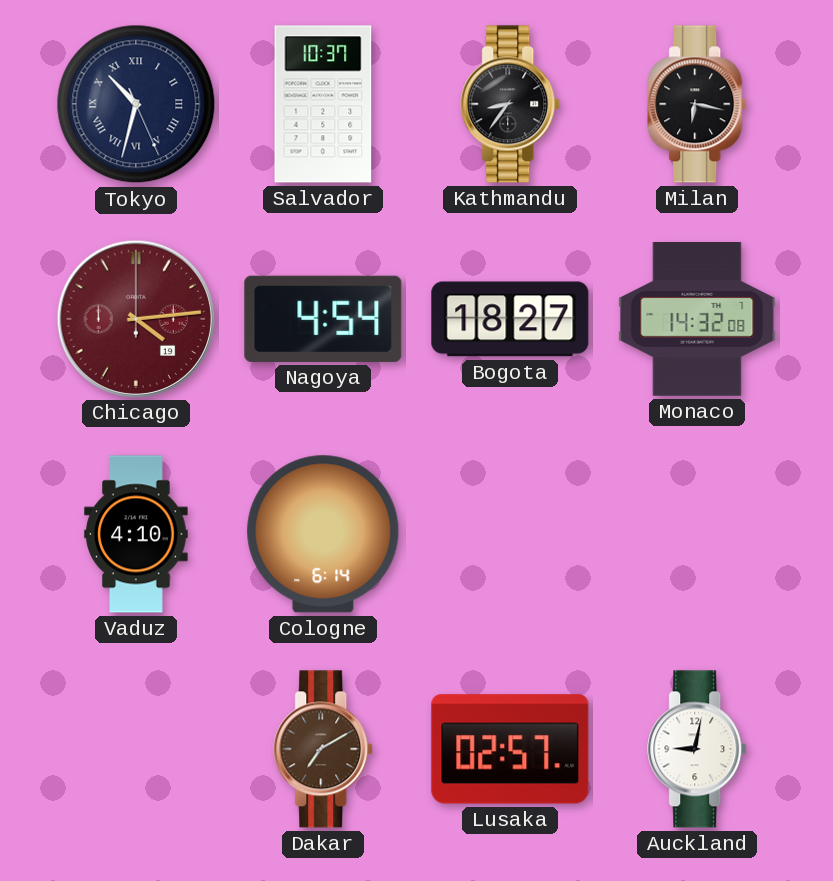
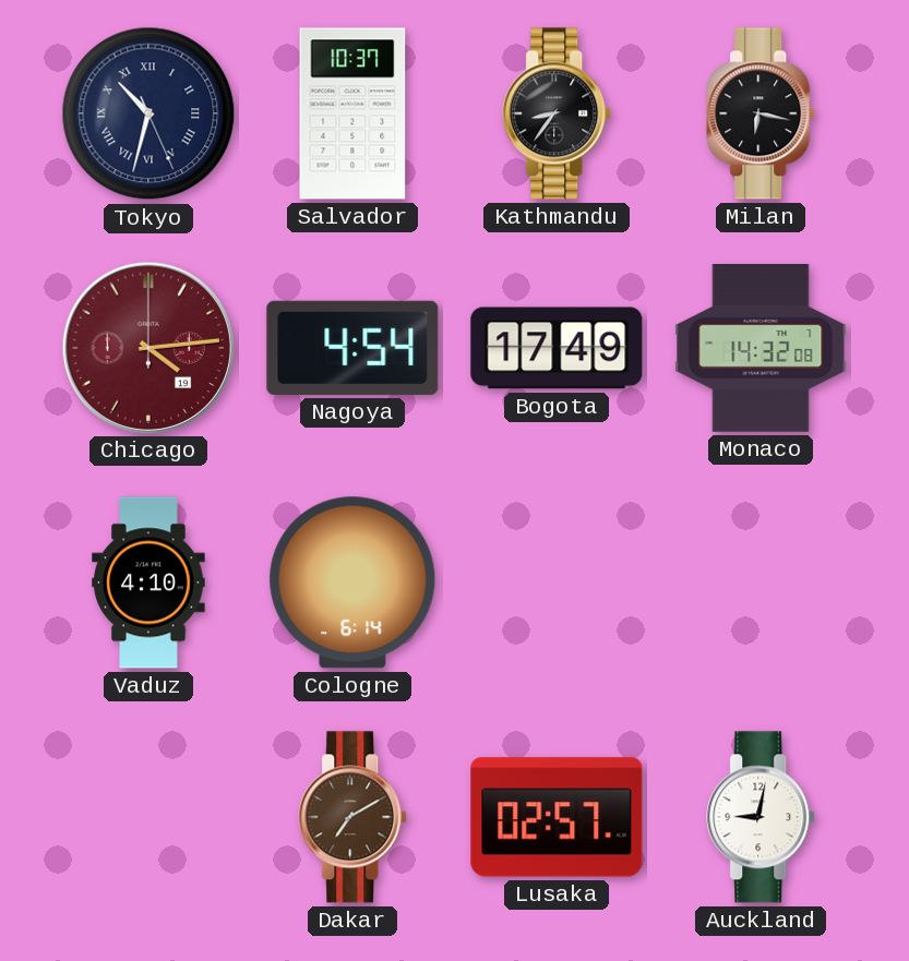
Bogota: 18:27 -> 17:49
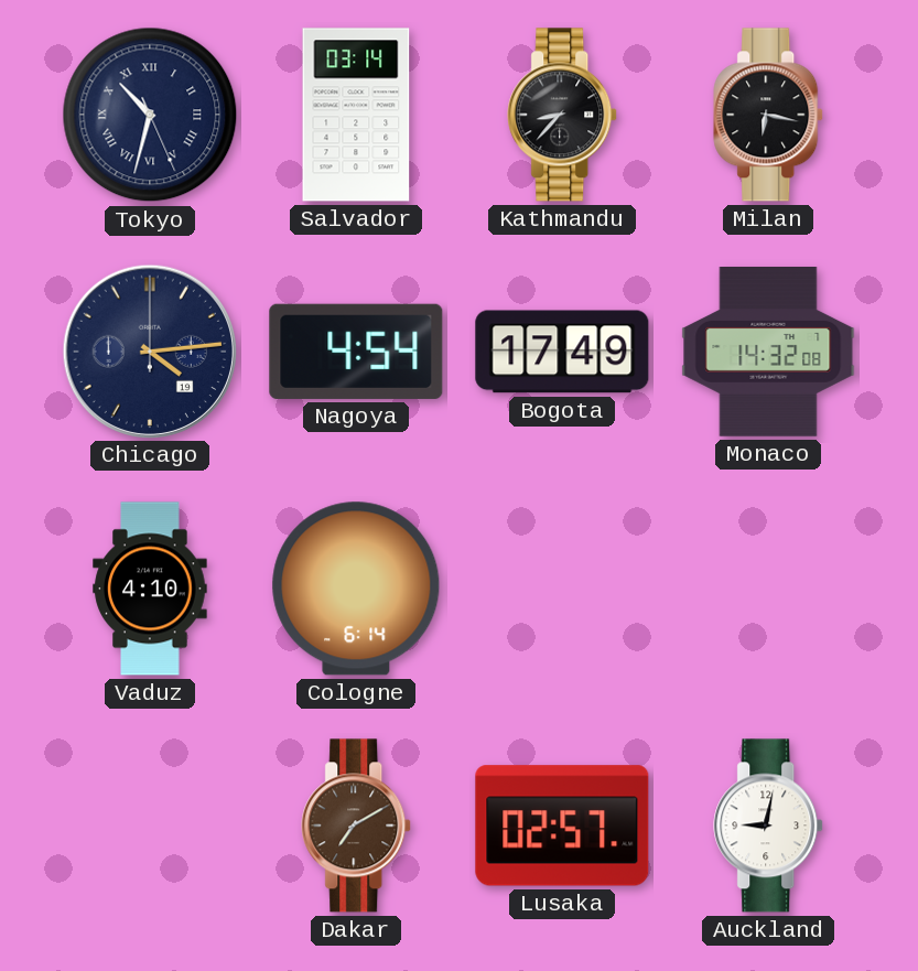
Salvador: 10:37 -> 03:14
Kathmandu: 8:36 -> 8:37
Chicago dial: burgundy -> navy
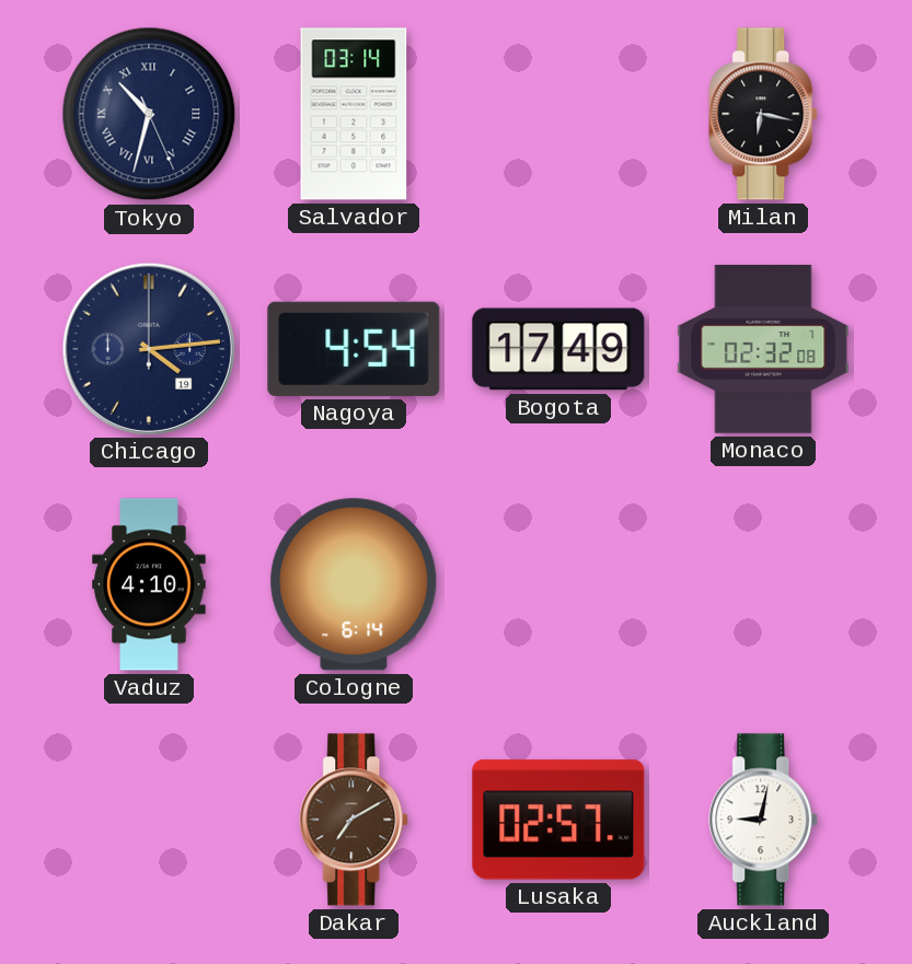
Kathmandu: 8:37 -> none
Monaco: 14:32 -> 02:32
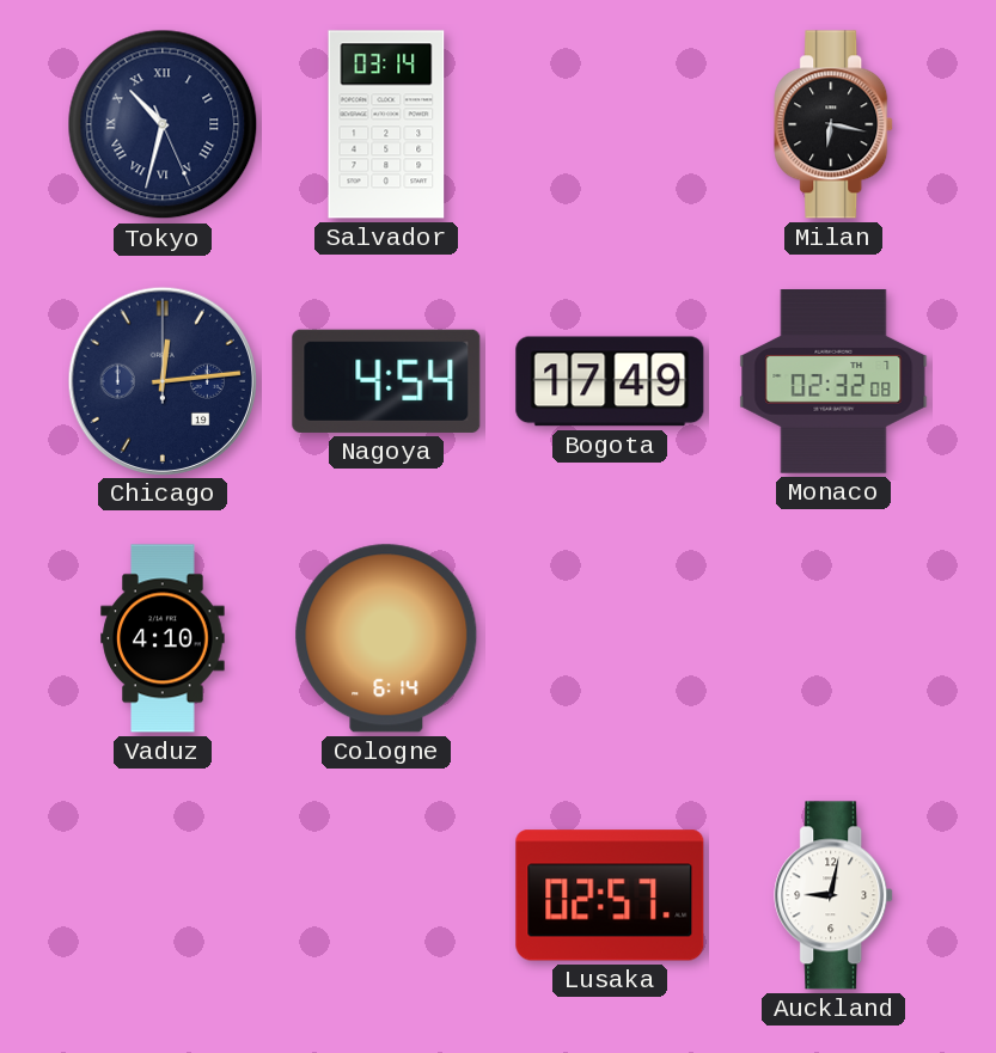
Chicago: 4:14 -> 12:14
Dakar: 7:10 -> none
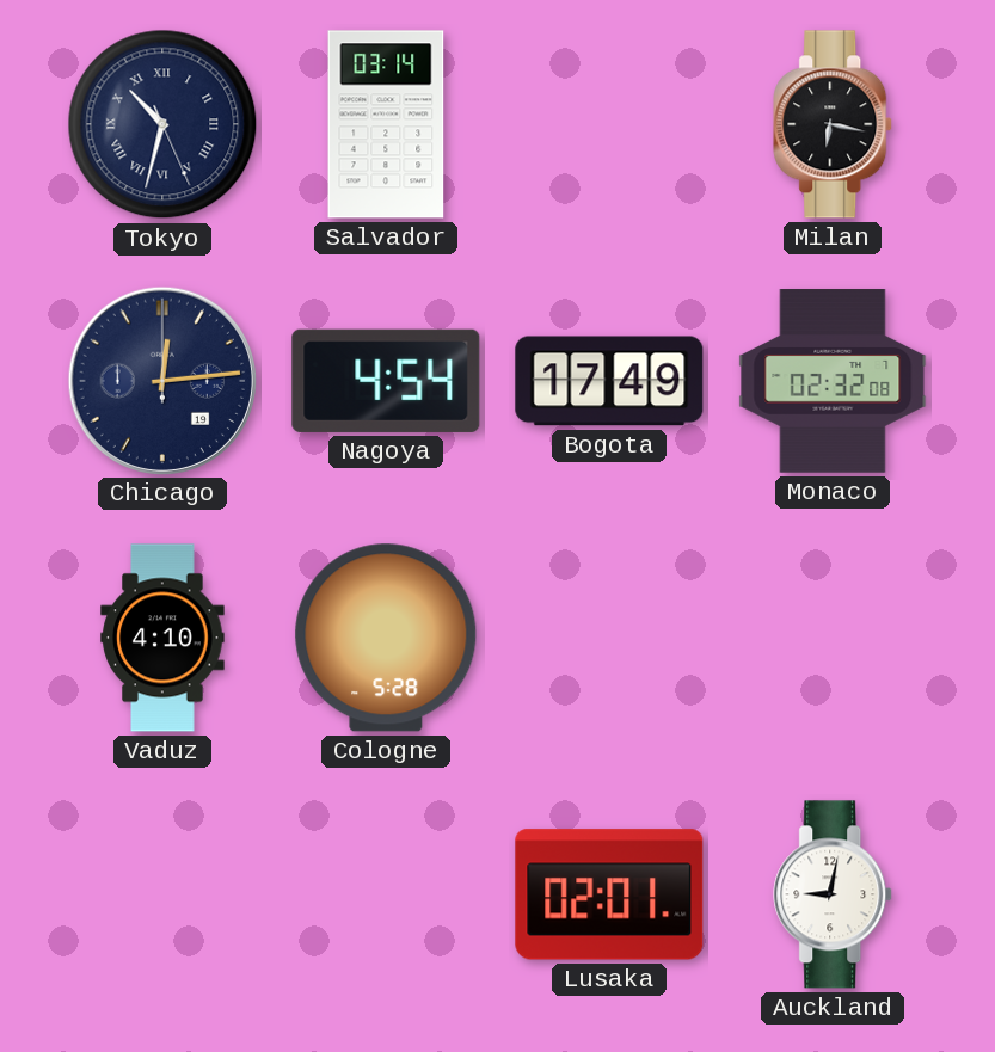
Cologne: 6:14 -> 5:28
Lusaka: 02:57 -> 02:01
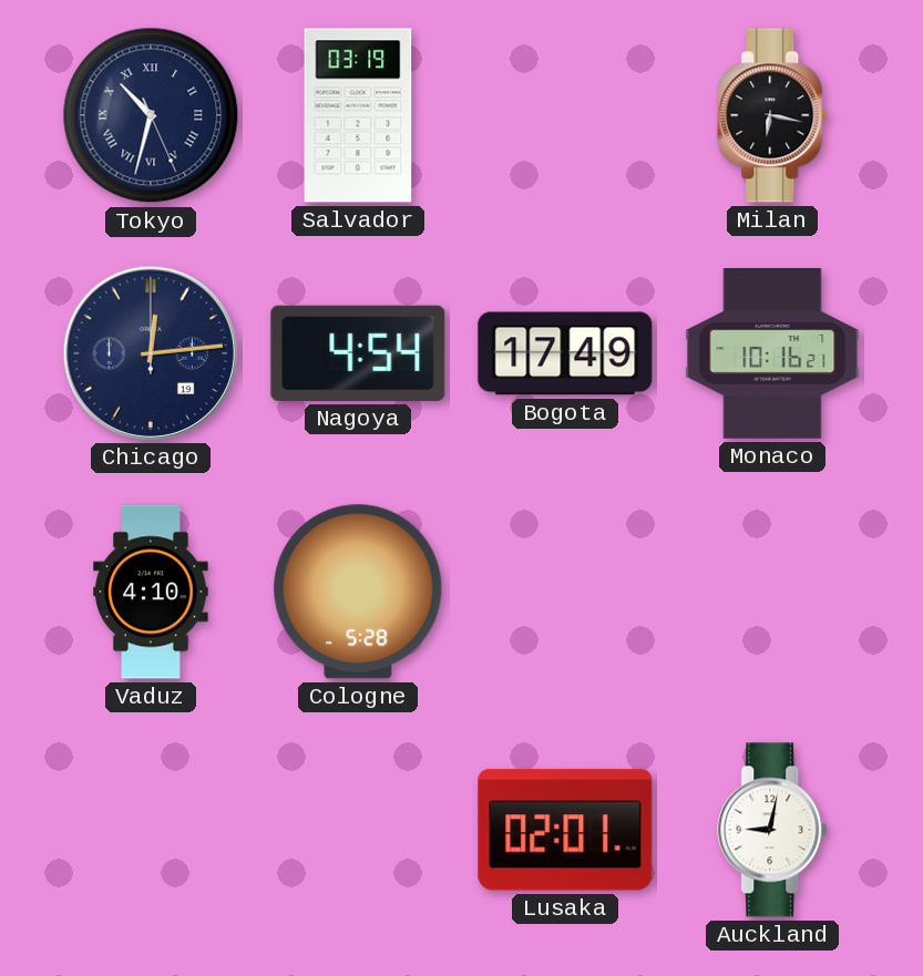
Salvador: 03:14 -> 03:19
Monaco: 02:32 -> 10:16
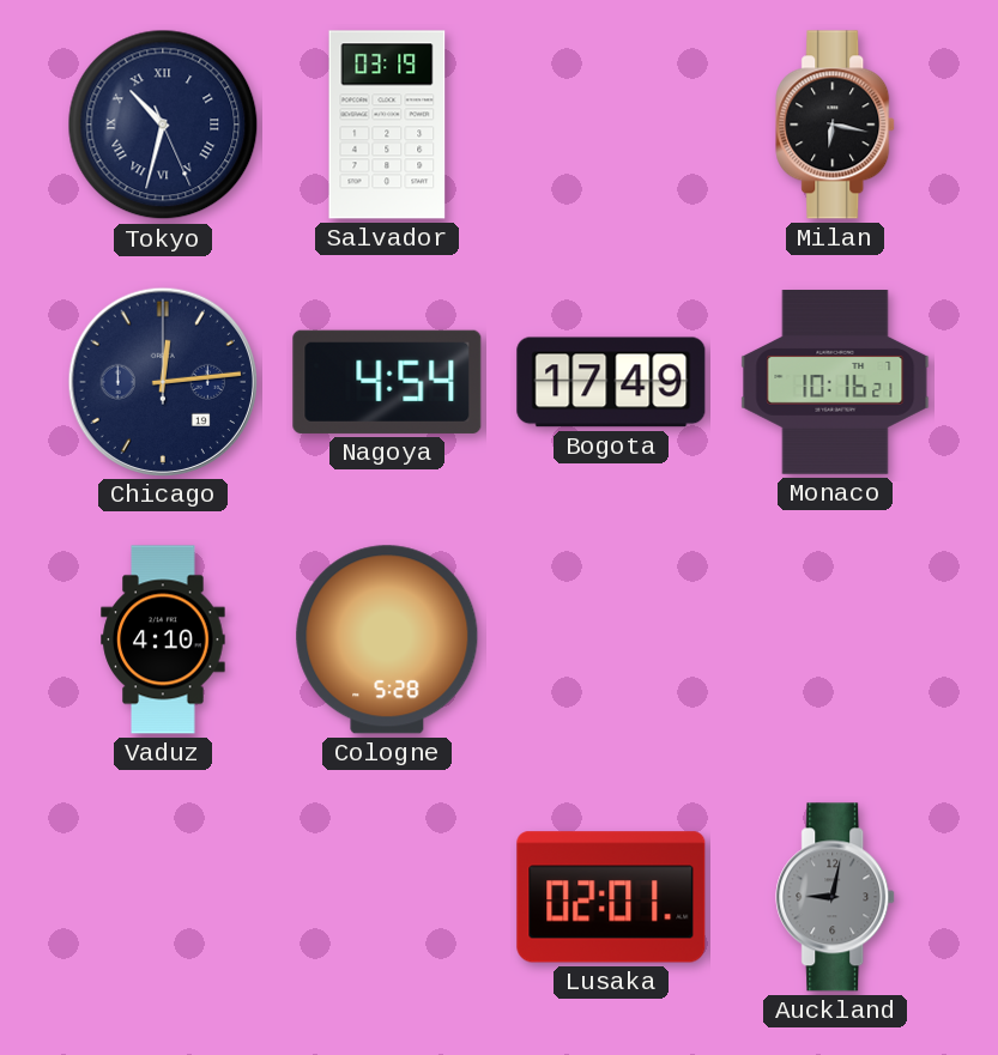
Auckland dial: white -> grey
